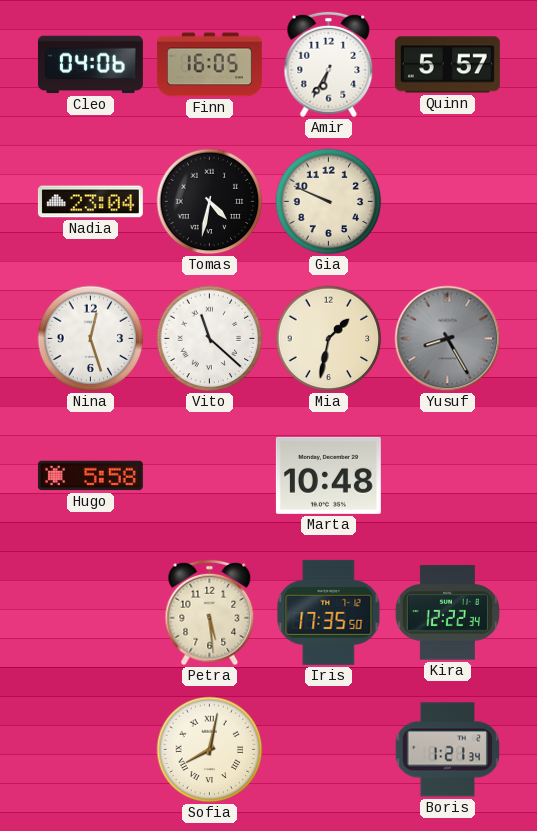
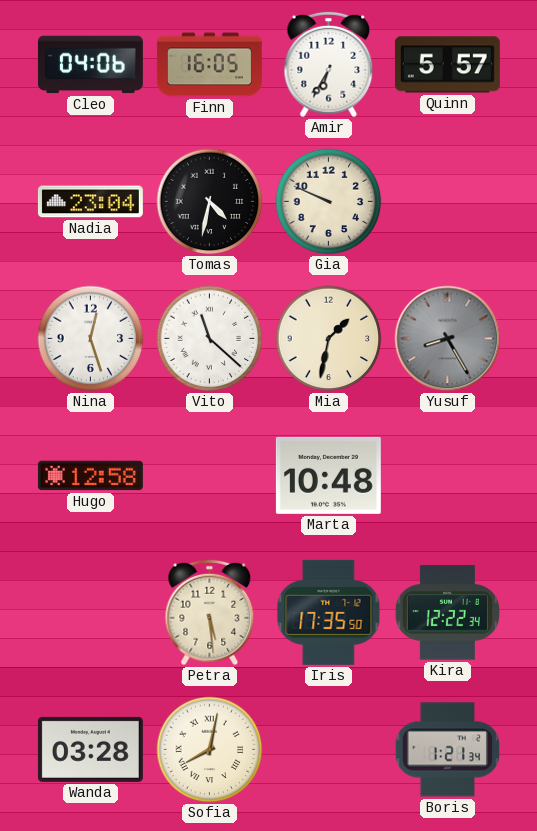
Hugo: 5:58 -> 12:58
Wanda: none -> 03:28
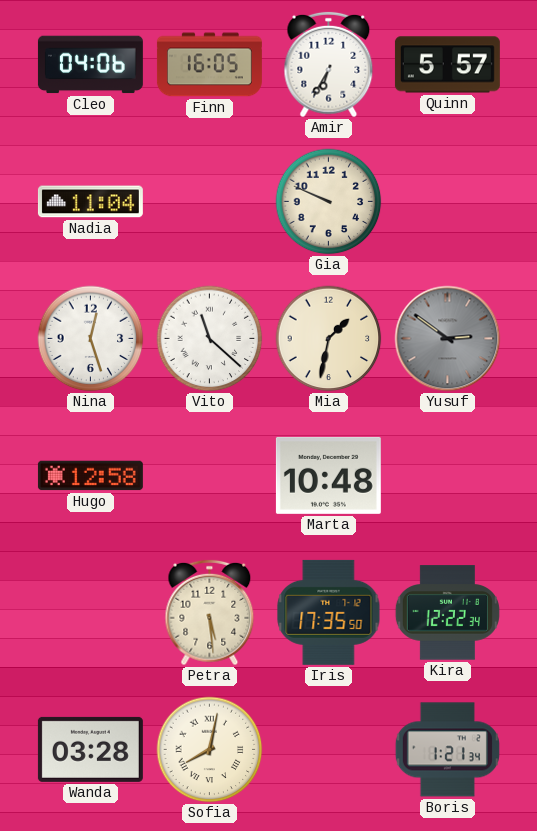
Nadia: 23:04 -> 11:04
Tomas: 4:32 -> none
Yusuf: 8:25 -> 2:51
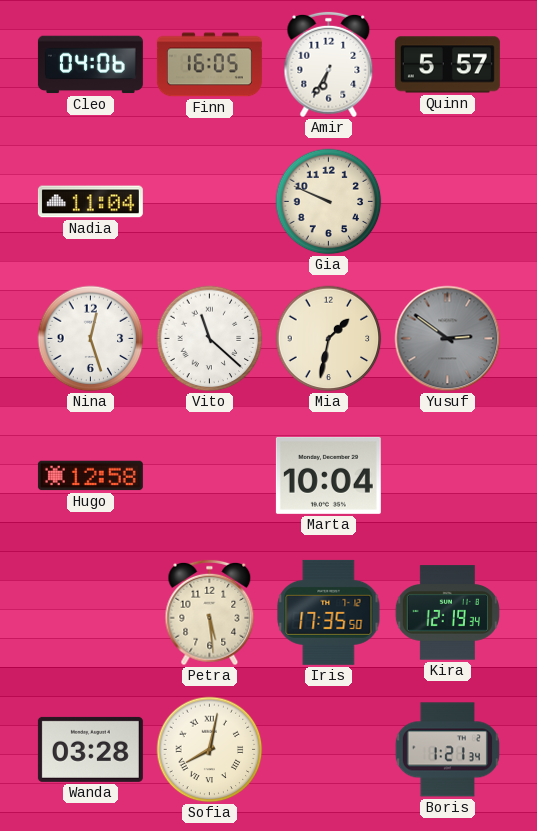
Marta: 10:48 -> 10:04
Kira: 12:22 -> 12:19
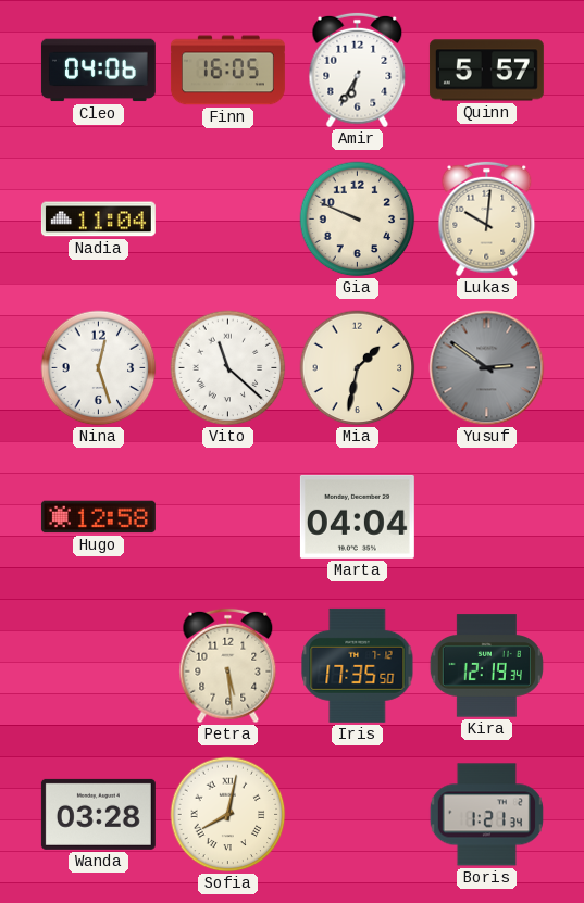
Lukas: none -> 10:01
Marta: 10:04 -> 04:04
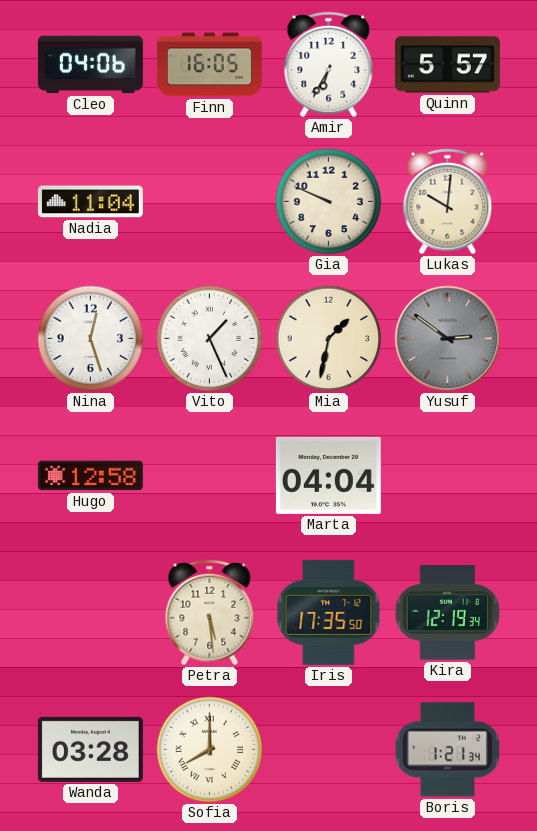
Vito: 11:22 -> 1:26
Sofia: 8:02 -> 8:00
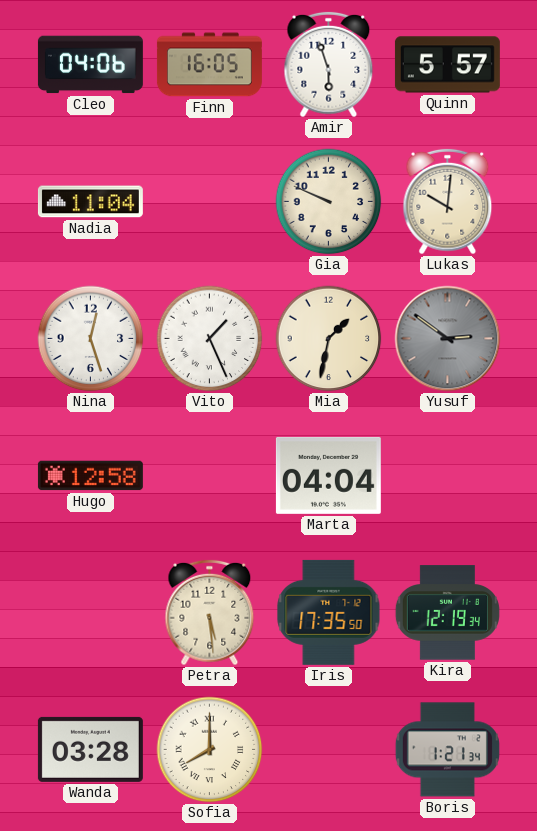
Amir: 6:35 -> 5:57
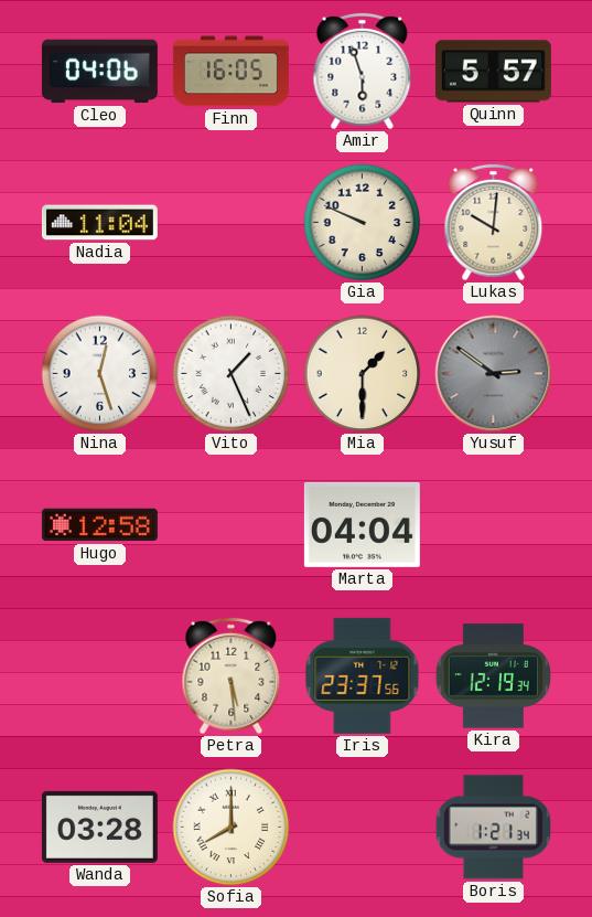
Mia: 1:32 -> 1:30
Iris: 17:35 -> 23:37
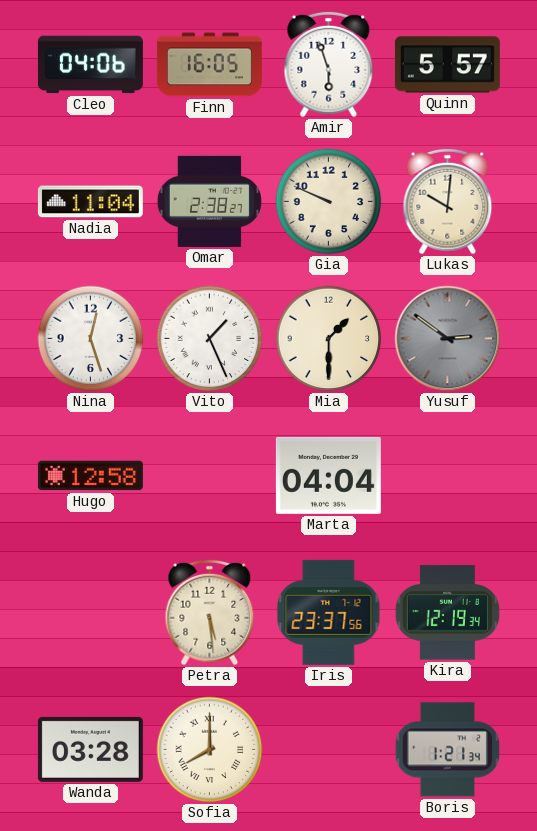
Omar: none -> 2:38
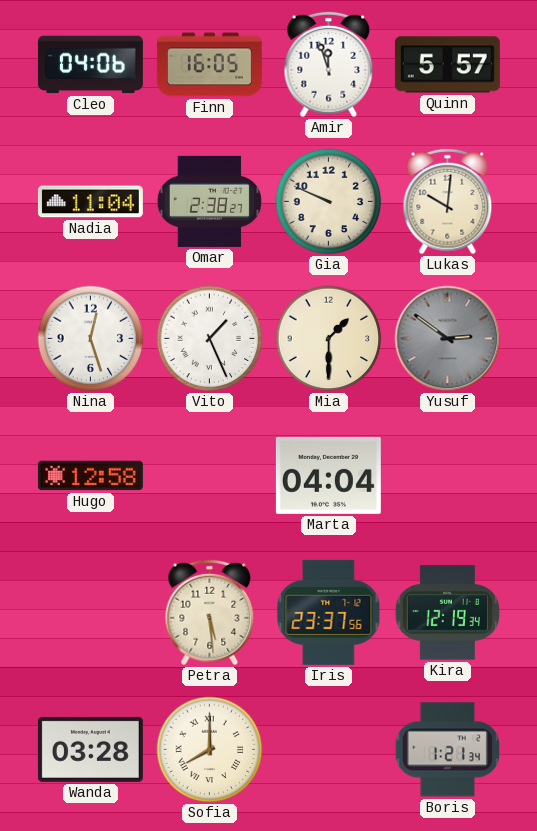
Amir: 5:57 -> 11:57
